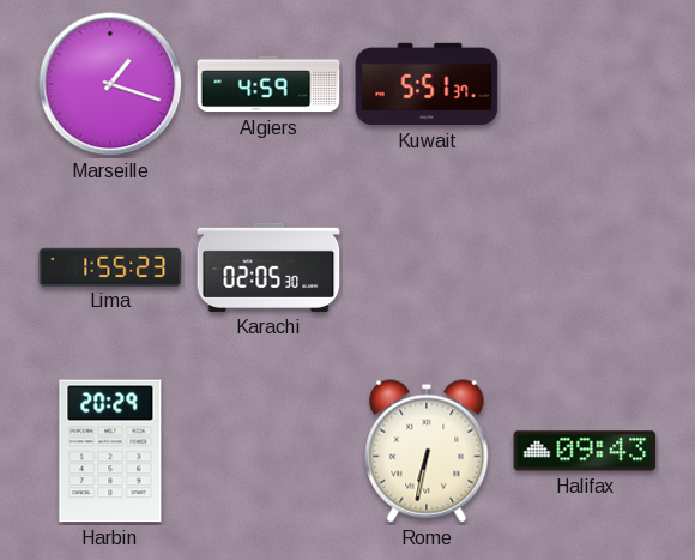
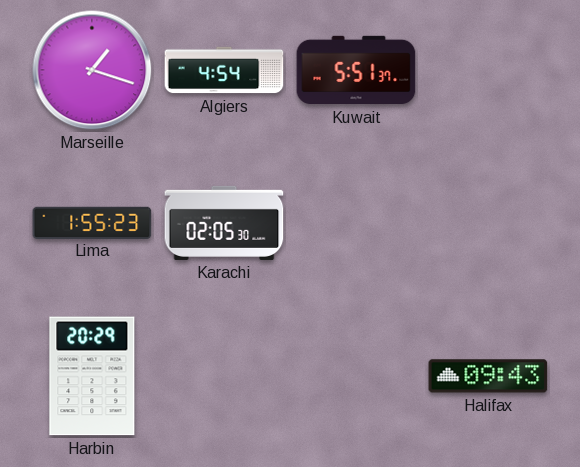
Algiers: 4:59 -> 4:54
Rome: 6:32 -> none
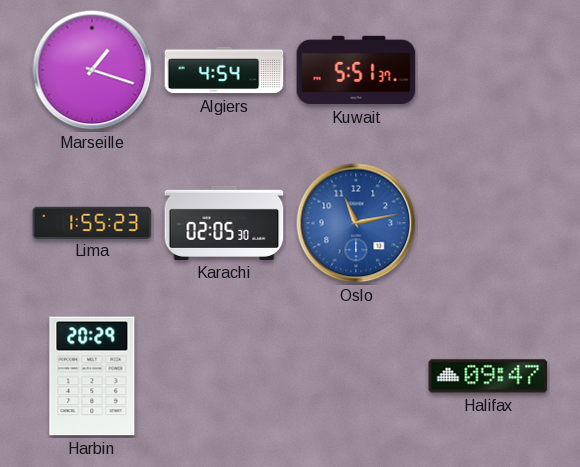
Oslo: none -> 11:13
Halifax: 09:43 -> 09:47
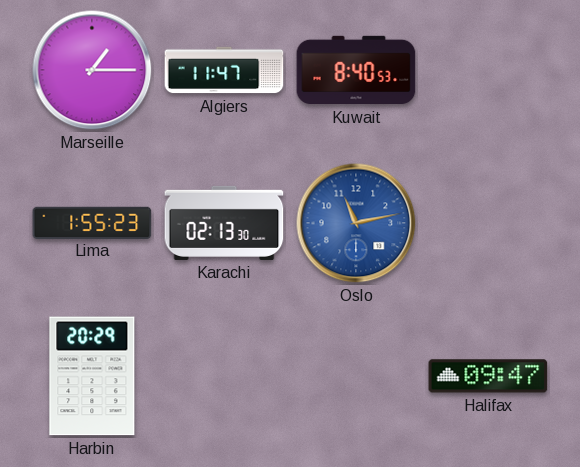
Marseille: 1:18 -> 1:15
Algiers: 4:54 -> 11:47
Kuwait: 5:51 -> 8:40
Karachi: 02:05 -> 02:13
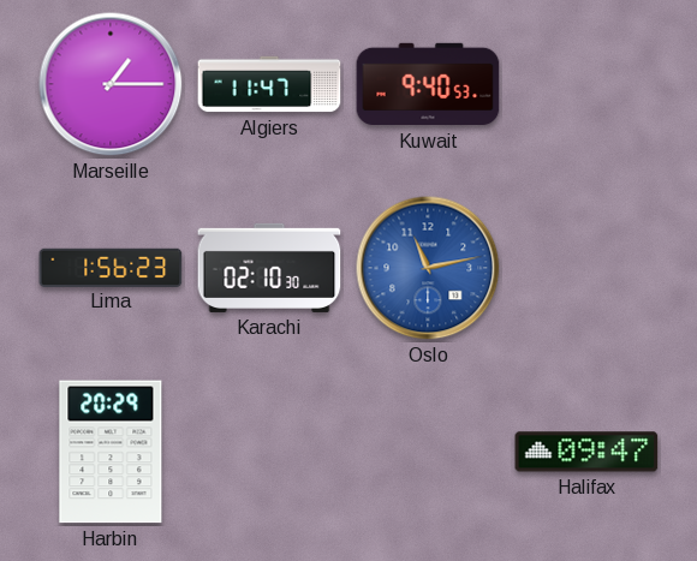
Kuwait: 8:40 -> 9:40
Lima: 1:55 -> 1:56
Karachi: 02:13 -> 02:10
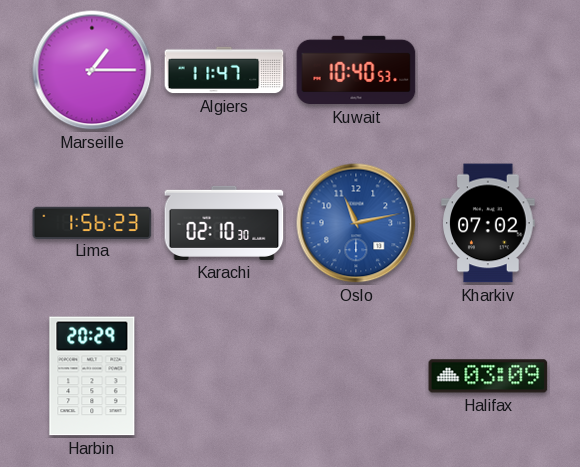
Kuwait: 9:40 -> 10:40
Kharkiv: none -> 07:02
Halifax: 09:47 -> 03:09
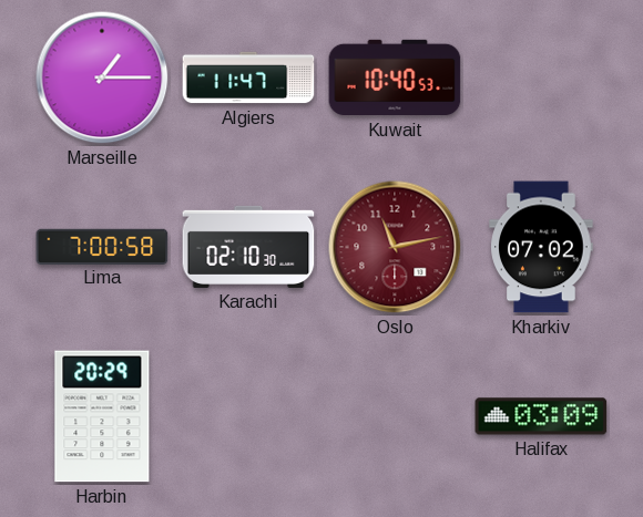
Lima: 1:56 -> 7:00
Oslo dial: blue -> burgundy
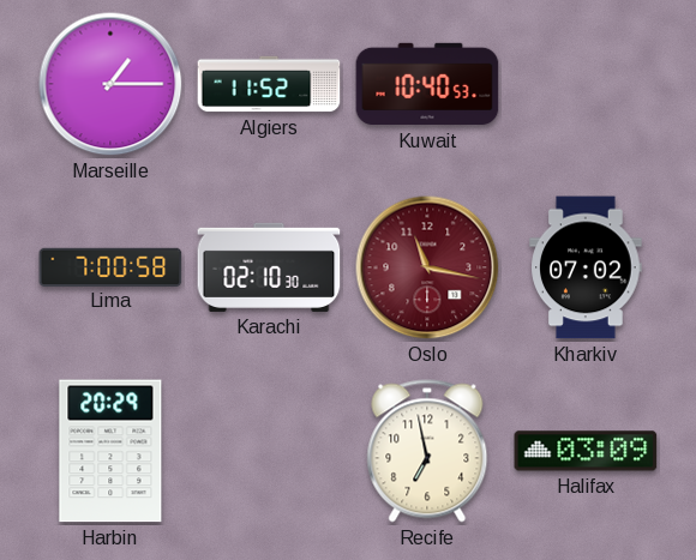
Algiers: 11:47 -> 11:52
Oslo: 11:13 -> 11:17
Recife: none -> 6:58
